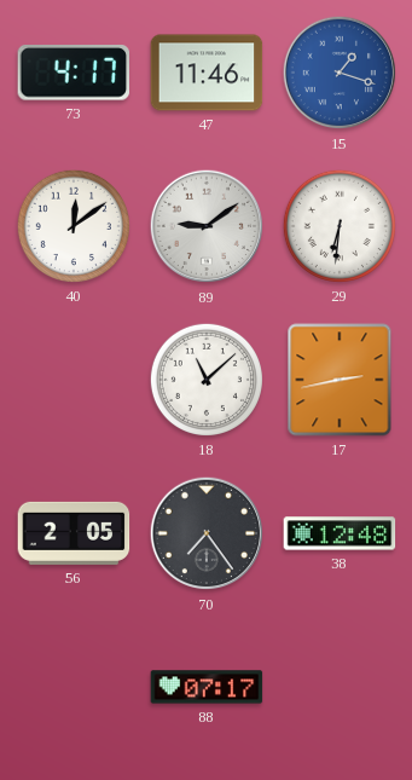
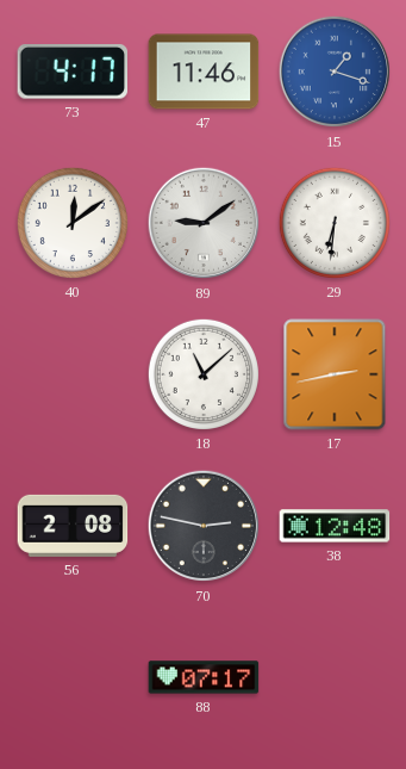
56: 2:05 -> 2:08
70: 7:24 -> 2:47
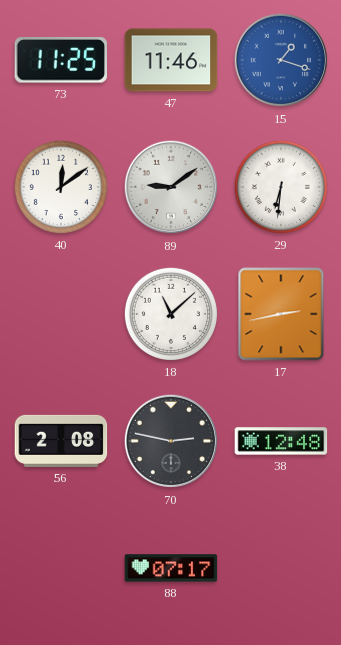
73: 4:17 -> 11:25
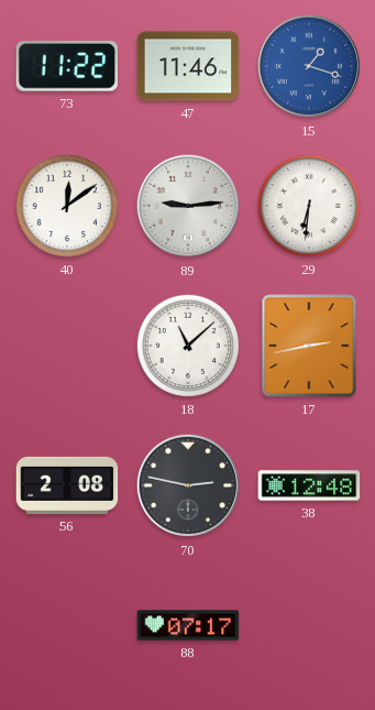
73: 11:25 -> 11:22
89: 9:09 -> 9:14
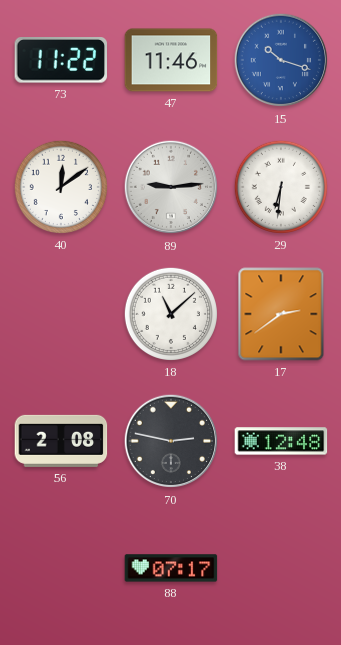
15: 1:18 -> 10:18
17: 2:43 -> 2:39
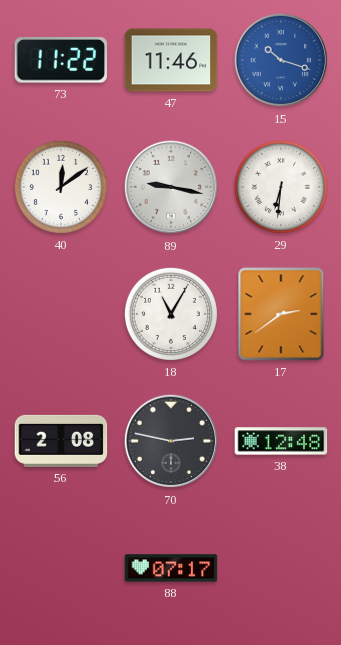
89: 9:14 -> 9:17
18: 11:08 -> 11:05
